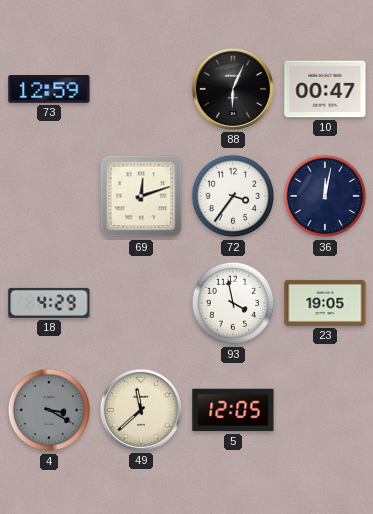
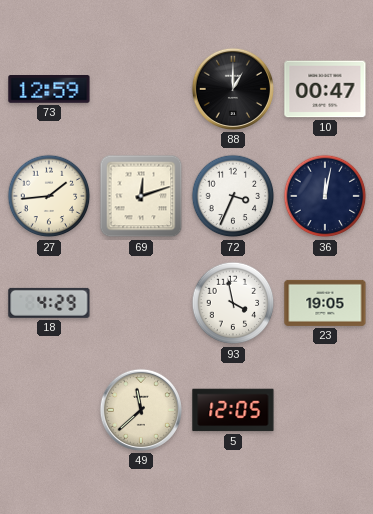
88: 6:04 -> 1:00
27: none -> 1:44
72: 3:36 -> 3:34
4: 3:20 -> none
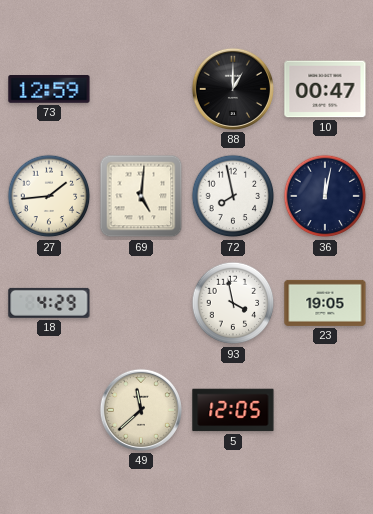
69: 12:12 -> 5:01
72: 3:34 -> 7:58
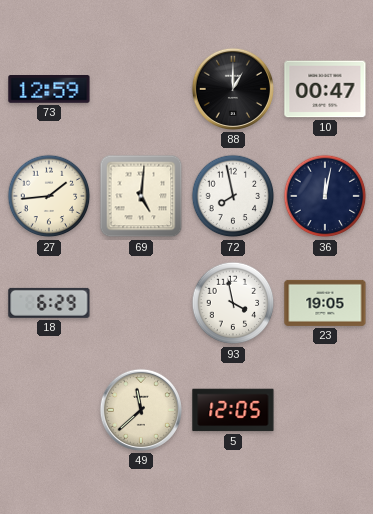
18: 4:29 -> 6:29
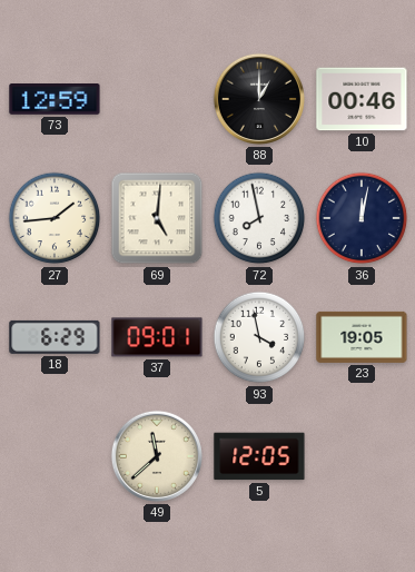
10: 00:47 -> 00:46
37: none -> 09:01
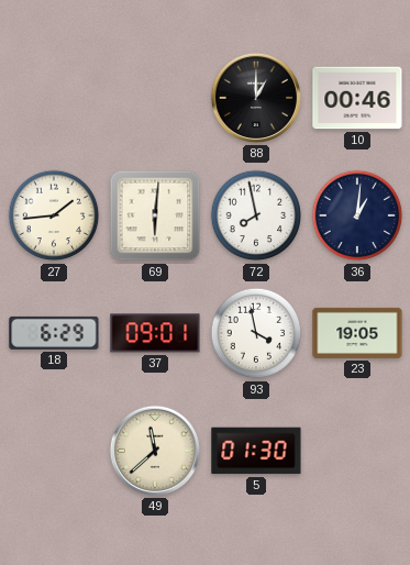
73: 12:59 -> none
69: 5:01 -> 6:01
36: 12:02 -> 1:01
5: 12:05 -> 01:30
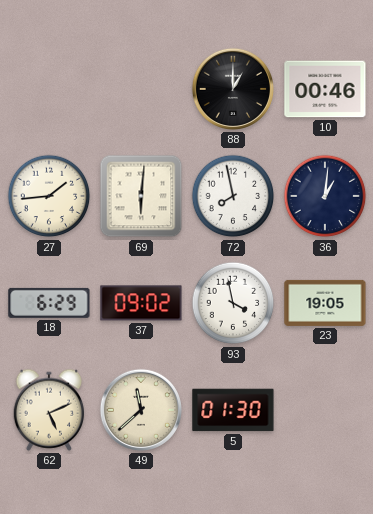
37: 09:01 -> 09:02
62: none -> 5:11
